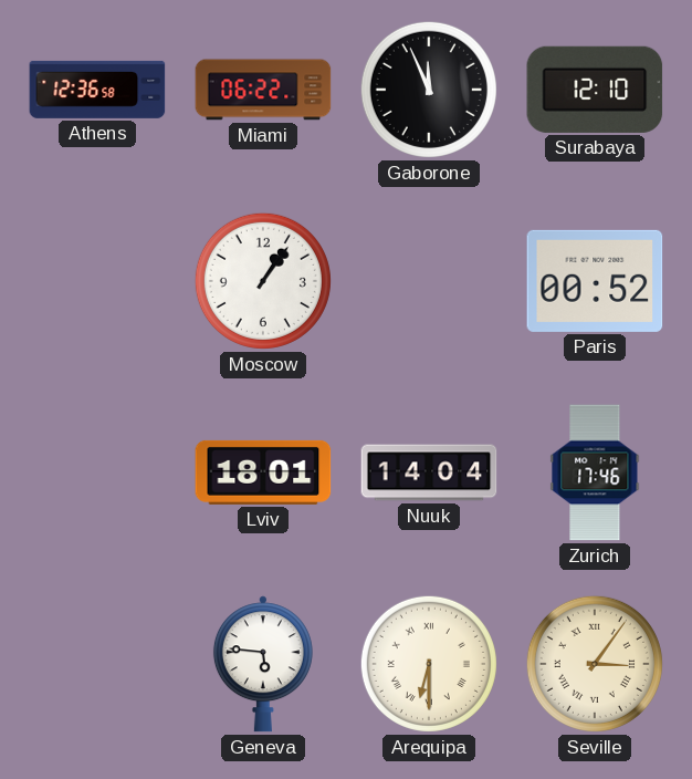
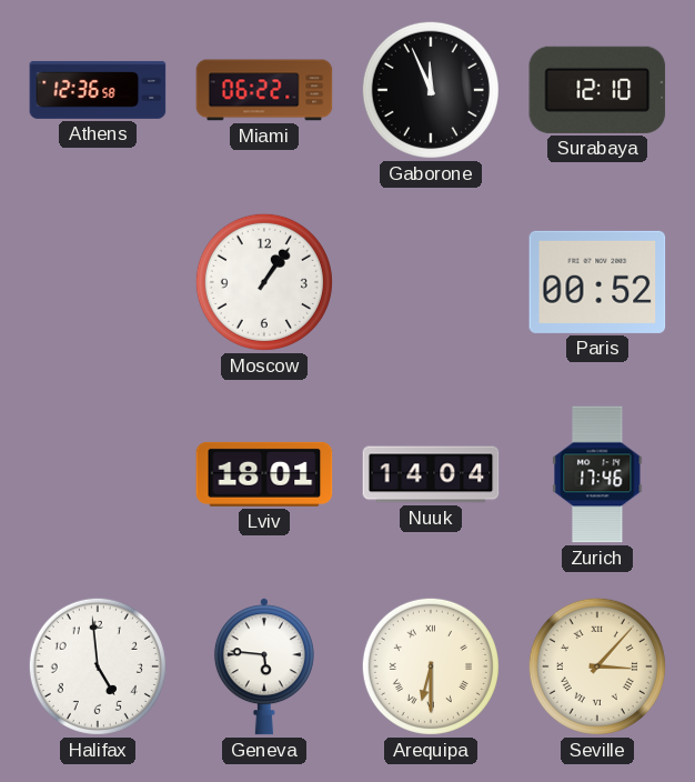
Halifax: none -> 4:59
Seville: 3:06 -> 3:07
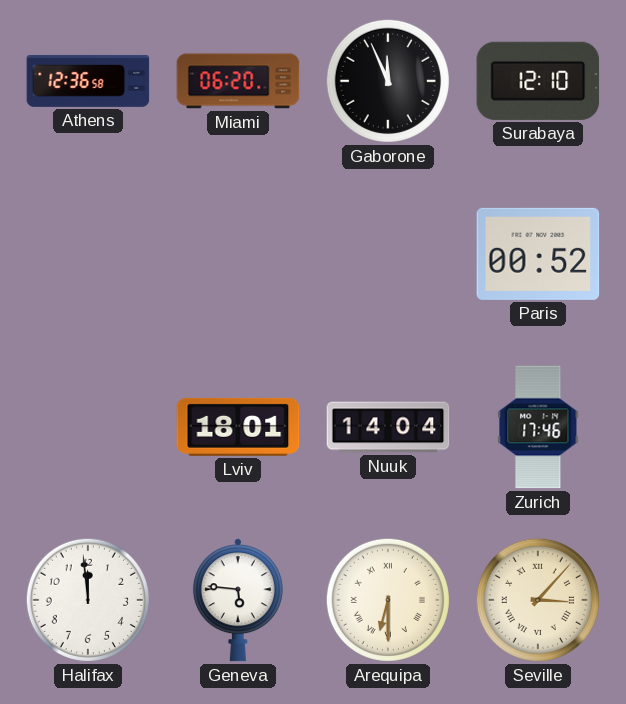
Miami: 06:22 -> 06:20
Moscow: 1:06 -> none
Halifax: 4:59 -> 11:59
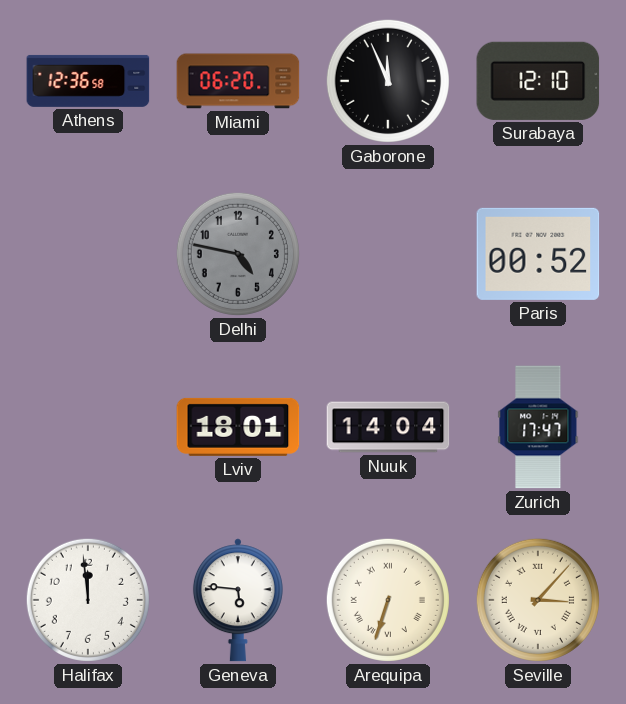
Delhi: none -> 4:47
Zurich: 17:46 -> 17:47
Arequipa: 6:30 -> 6:33
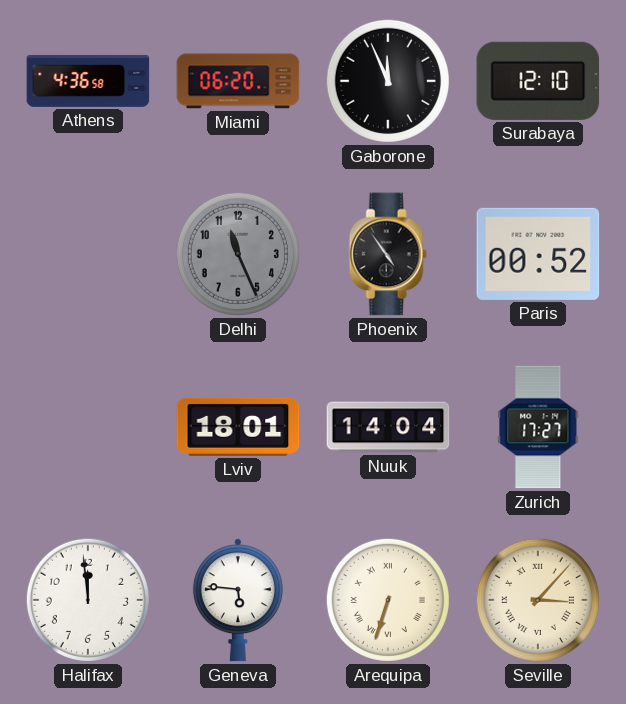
Athens: 12:36 -> 4:36
Delhi: 4:47 -> 11:26
Phoenix: none -> 4:54
Zurich: 17:47 -> 17:27
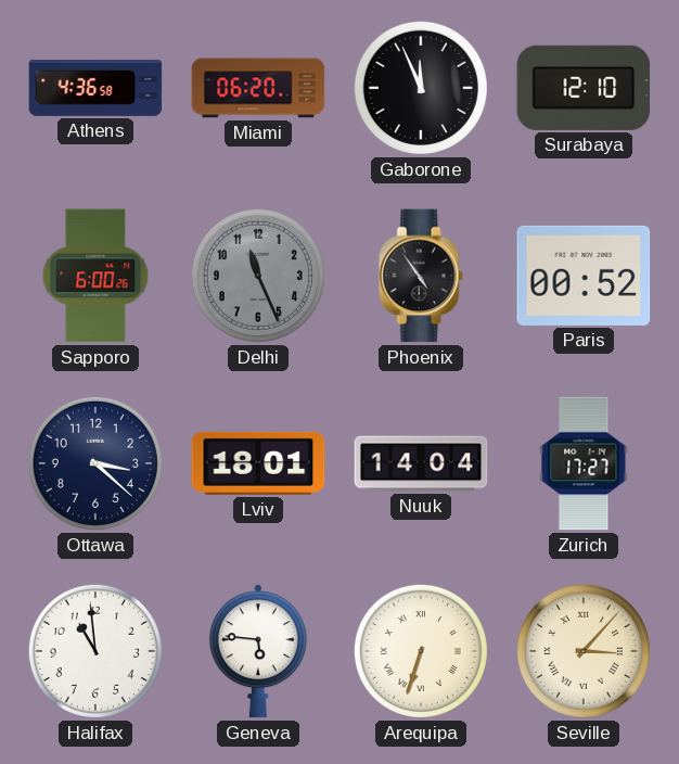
Sapporo: none -> 6:00
Ottawa: none -> 3:22
Halifax: 11:59 -> 10:59
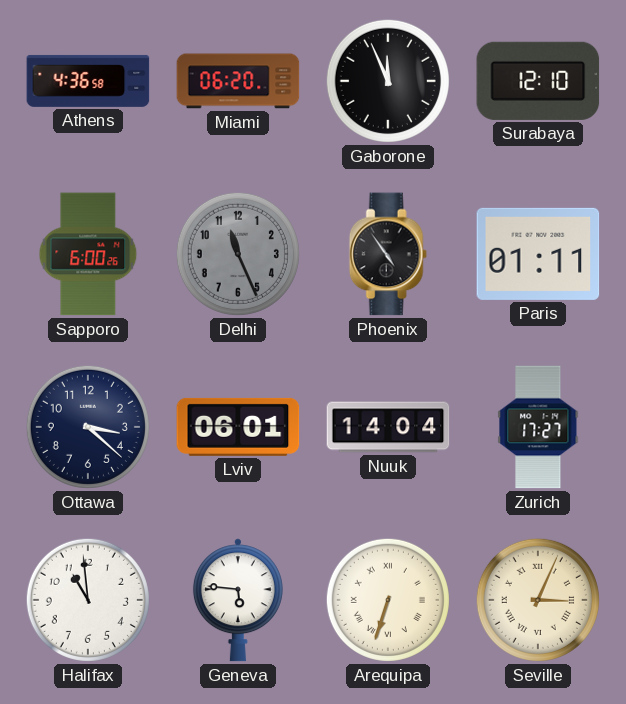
Paris: 00:52 -> 01:11
Lviv: 18:01 -> 06:01
Seville: 3:07 -> 3:04
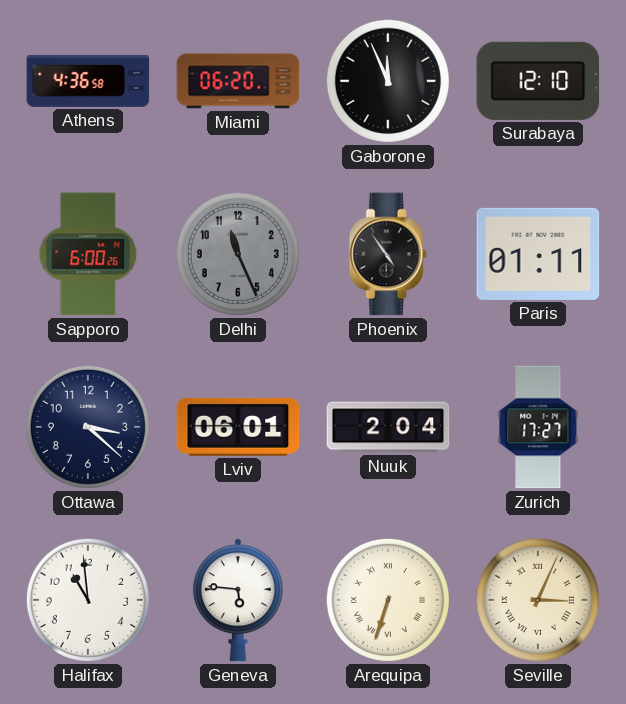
Nuuk: 14:04 -> 2:04
